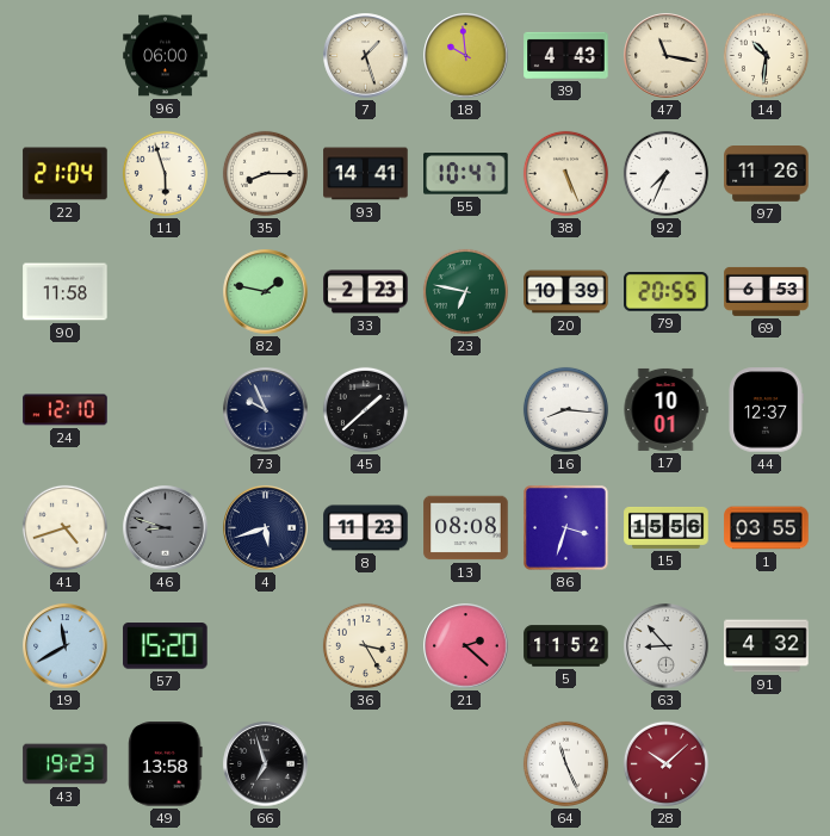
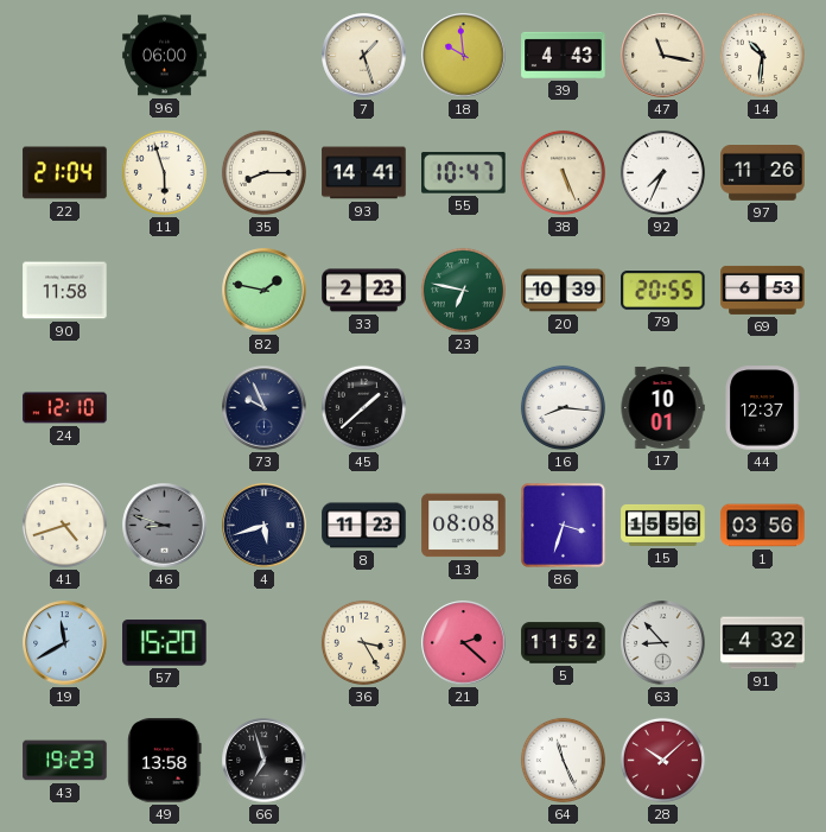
1: 03:55 -> 03:56
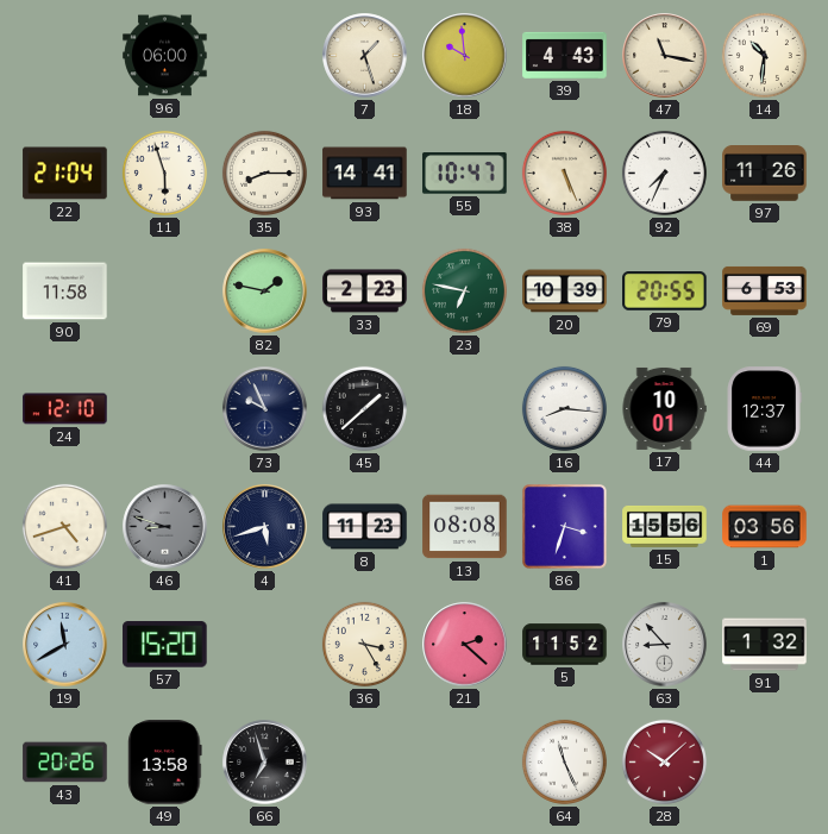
91: 4:32 -> 1:32
43: 19:23 -> 20:26
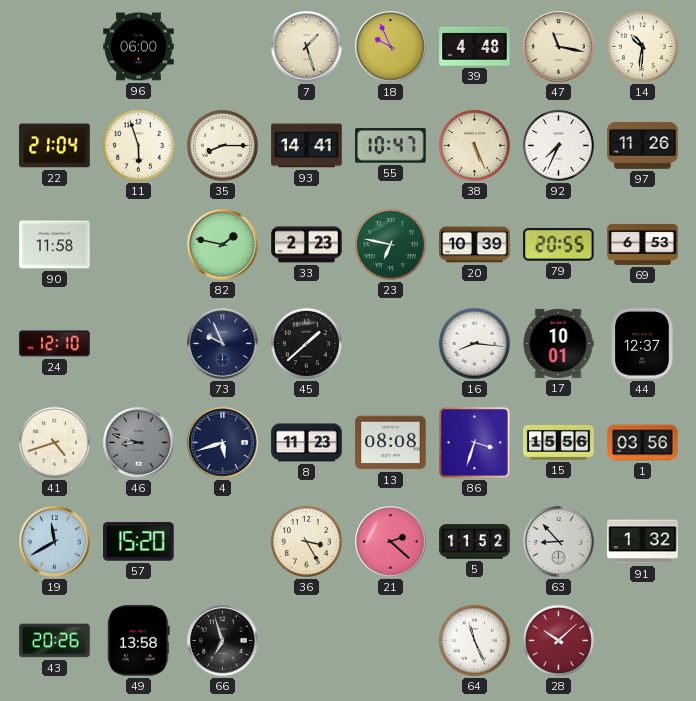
18: 9:59 -> 9:56
39: 4:43 -> 4:48
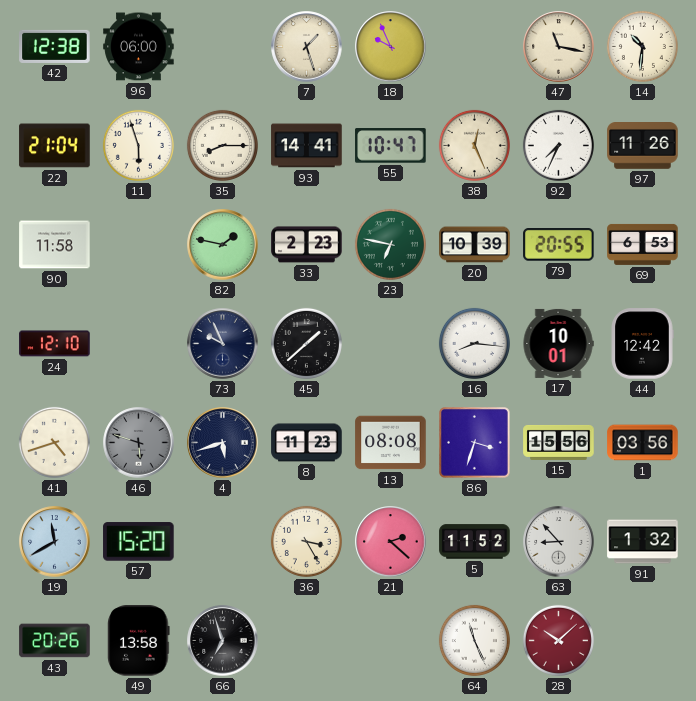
42: none -> 12:38
39: 4:48 -> none
38: 5:26 -> 12:26
44: 12:37 -> 12:42
46: 8:48 -> 5:48
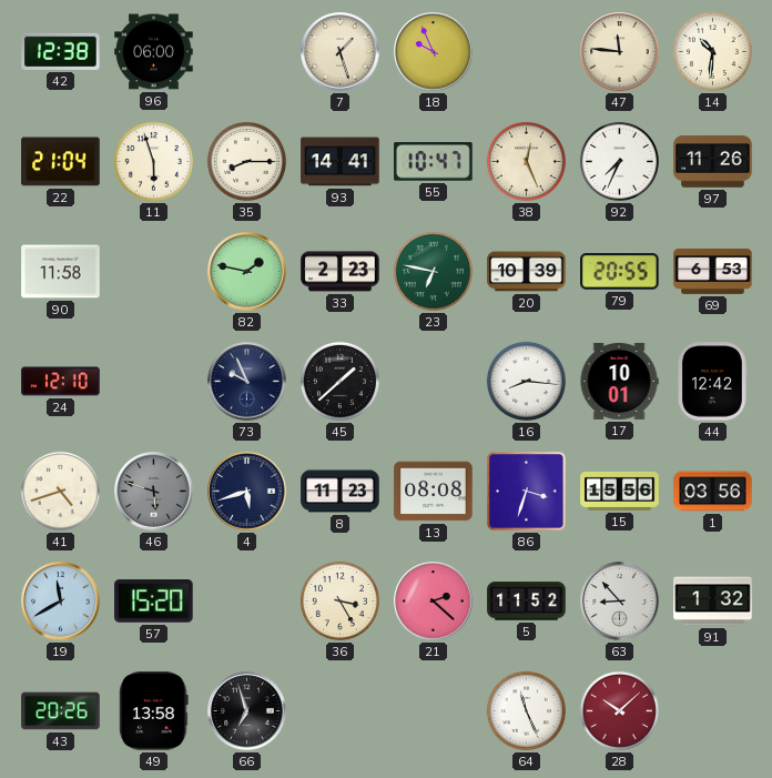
47: 11:17 -> 11:46
